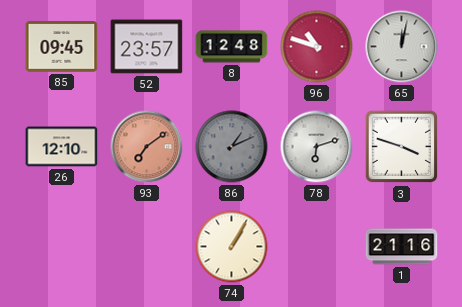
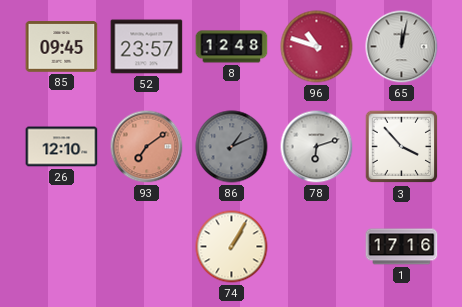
3: 3:48 -> 3:53
1: 21:16 -> 17:16
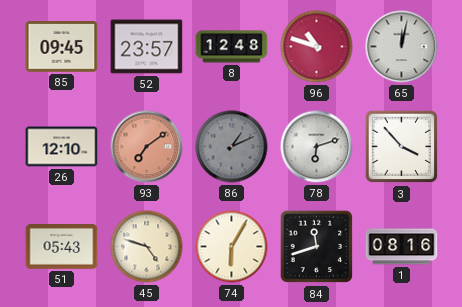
51: none -> 05:43
45: none -> 4:48
74: 1:05 -> 6:05
84: none -> 11:42
1: 17:16 -> 08:16
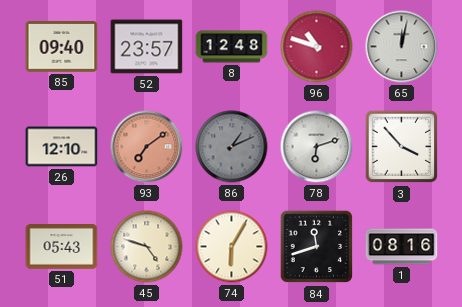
85: 09:45 -> 09:40
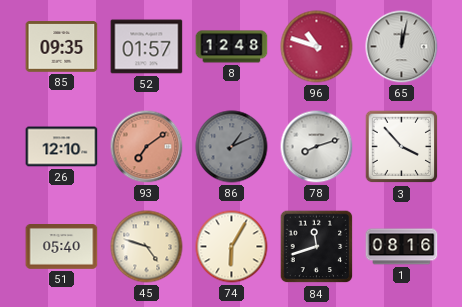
85: 09:40 -> 09:35
52: 23:57 -> 01:57
78: 6:12 -> 8:12
51: 05:43 -> 05:40
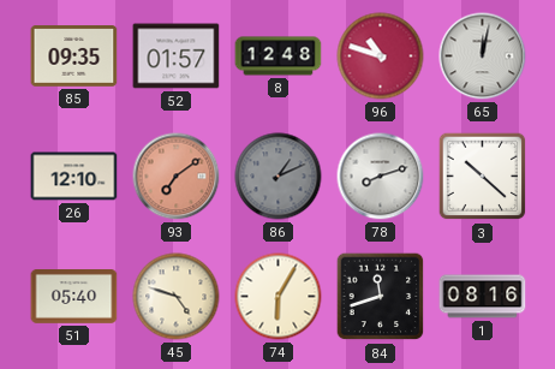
3: 3:53 -> 10:22
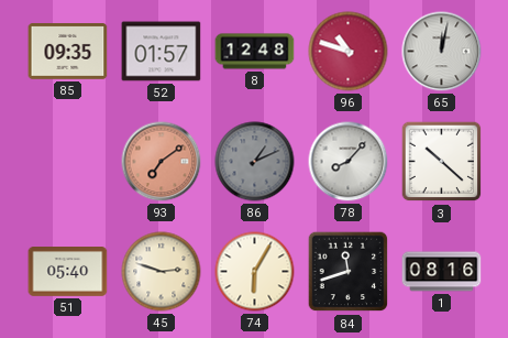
26: 12:10 -> none
78: 8:12 -> 8:07
45: 4:48 -> 2:48
